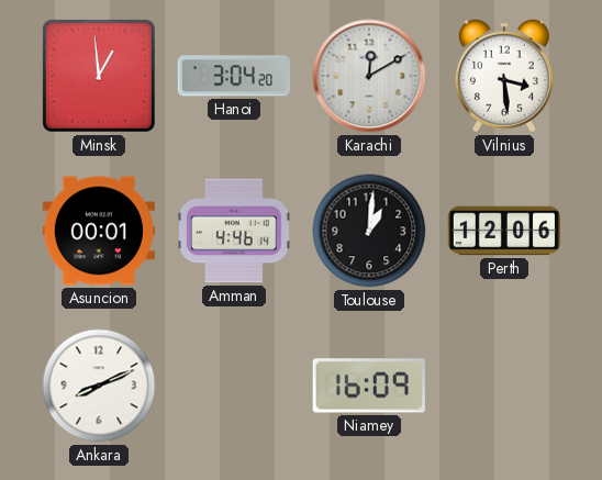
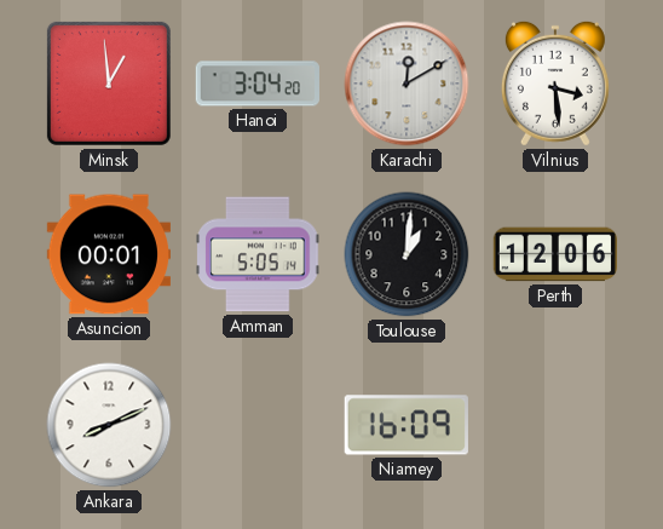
Amman: 4:46 -> 5:05
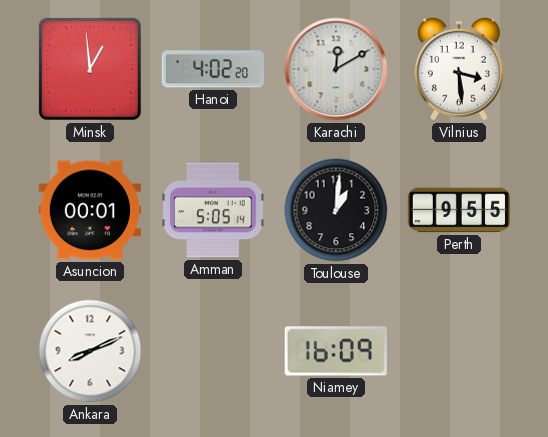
Hanoi: 3:04 -> 4:02
Perth: 12:06 -> 9:55
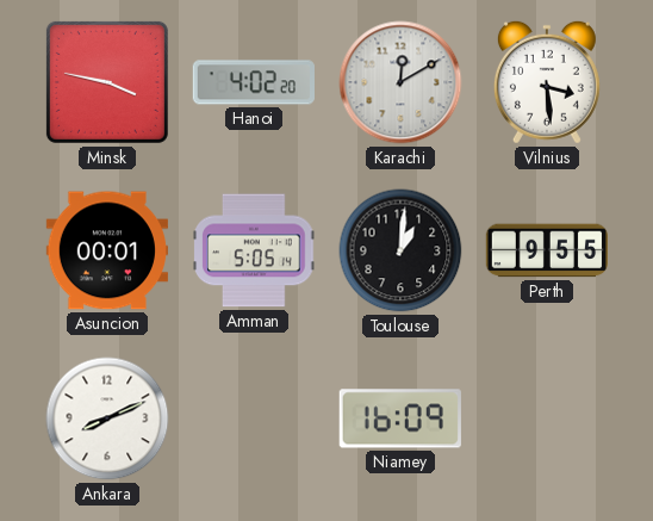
Minsk: 12:59 -> 3:47
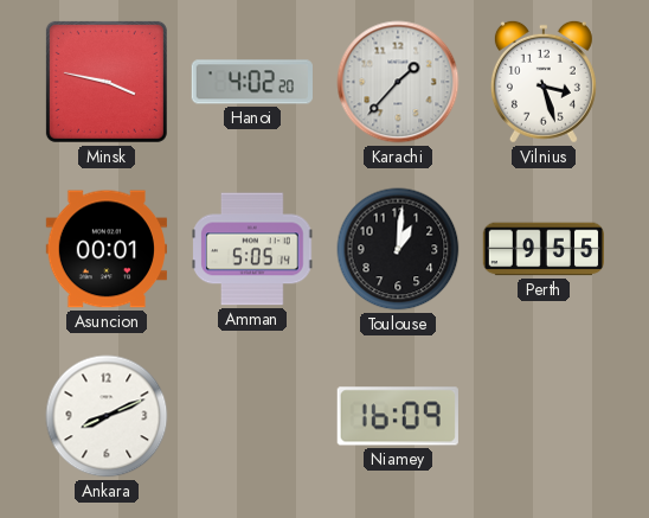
Karachi: 12:10 -> 1:37
Vilnius: 3:29 -> 3:27
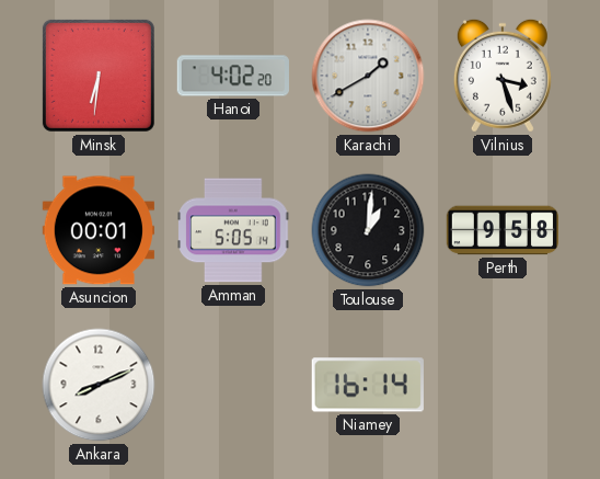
Minsk: 3:47 -> 6:31
Karachi: 1:37 -> 1:40
Perth: 9:55 -> 9:58
Niamey: 16:09 -> 16:14
